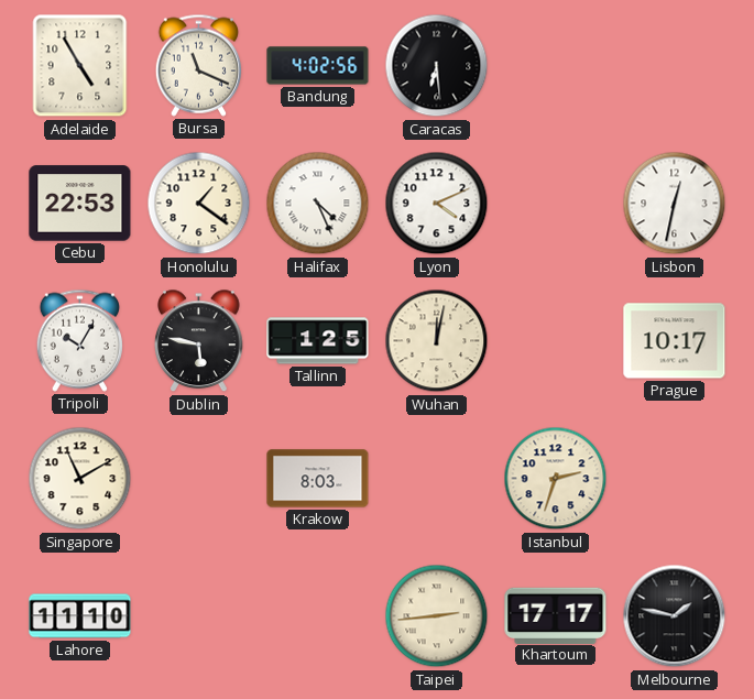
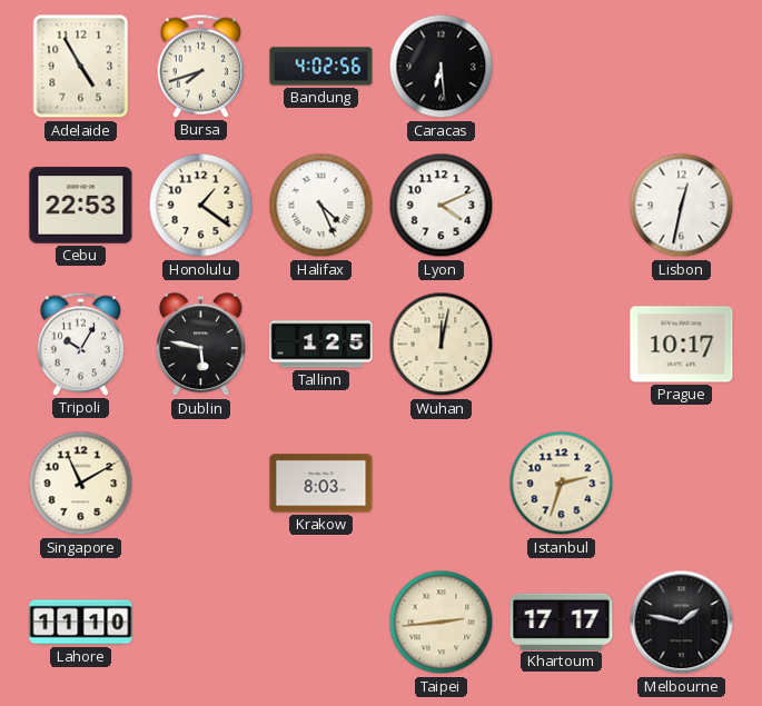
Bursa: 11:19 -> 7:42
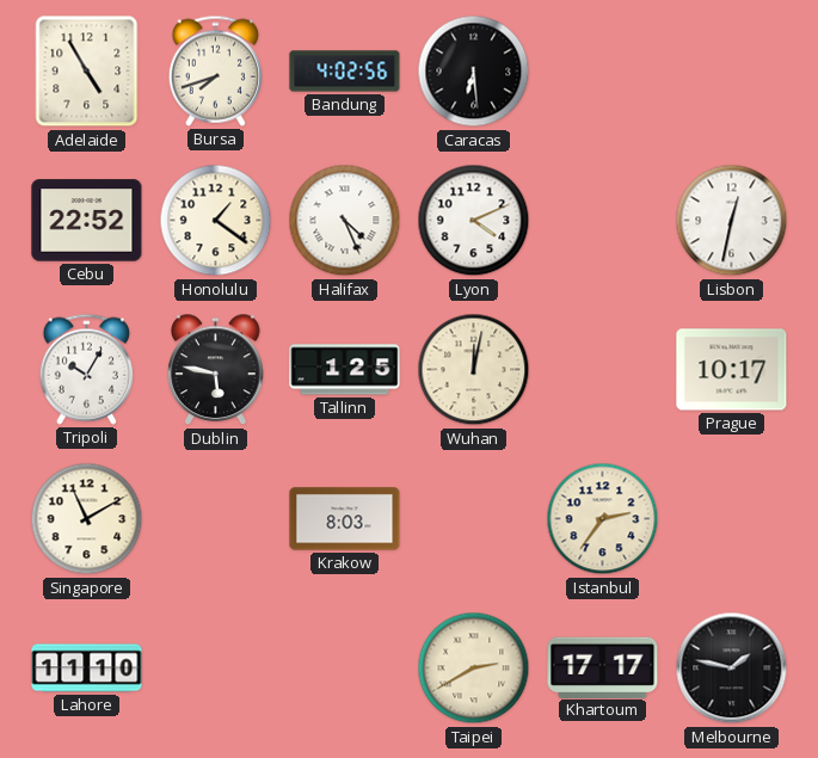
Cebu: 22:53 -> 22:52
Istanbul: 2:33 -> 2:36
Taipei: 2:44 -> 2:40
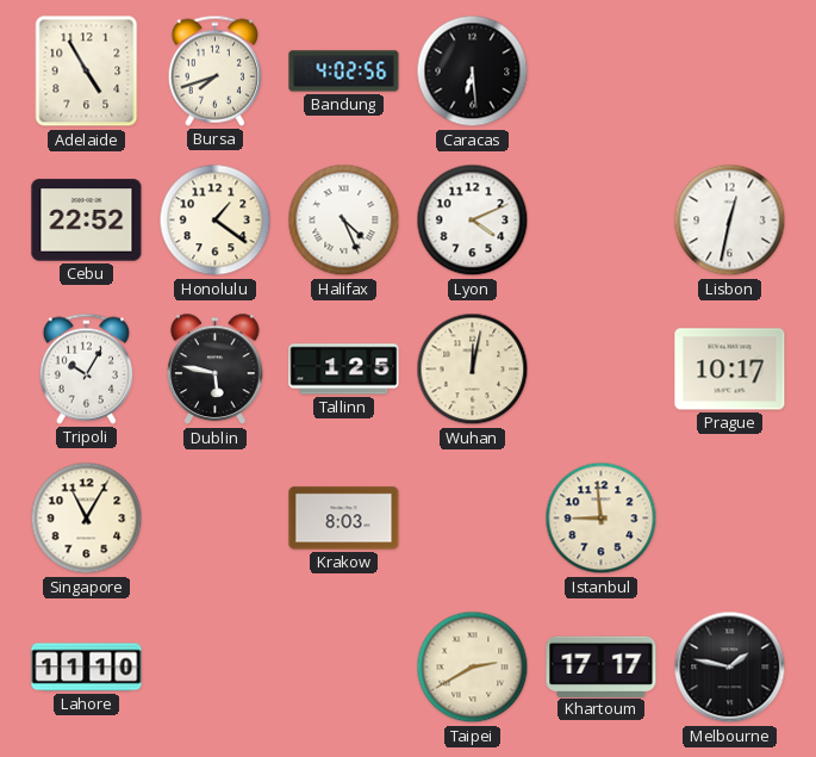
Singapore: 11:10 -> 11:05
Istanbul: 2:36 -> 8:59
